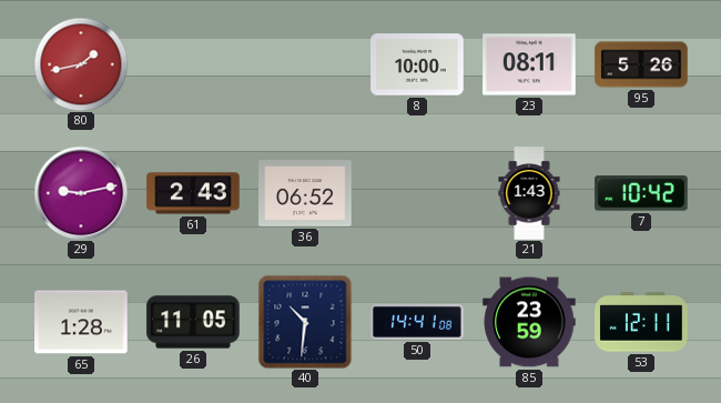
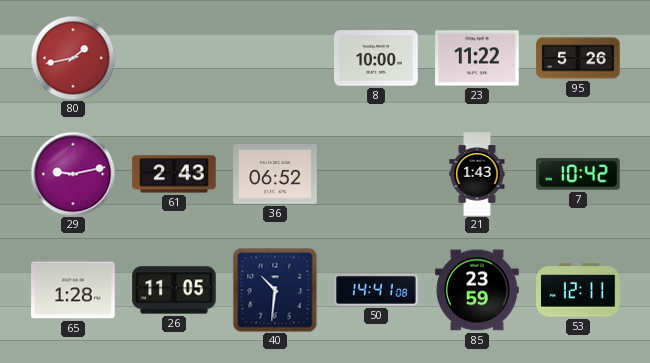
23: 08:11 -> 11:22
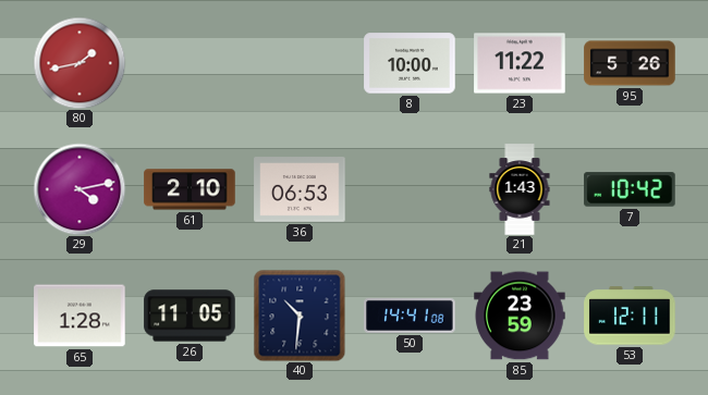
29: 9:13 -> 4:13
61: 2:43 -> 2:10
36: 06:52 -> 06:53
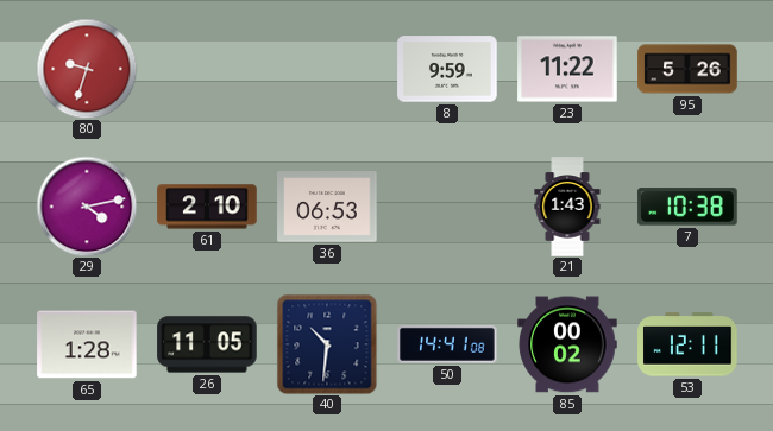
80: 1:43 -> 9:33
8: 10:00 -> 9:59
7: 10:42 -> 10:38
85: 23:59 -> 00:02
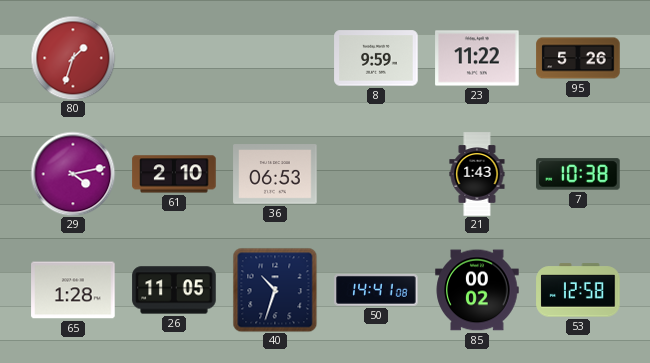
80: 9:33 -> 1:33
40: 10:31 -> 10:33
53: 12:11 -> 12:58
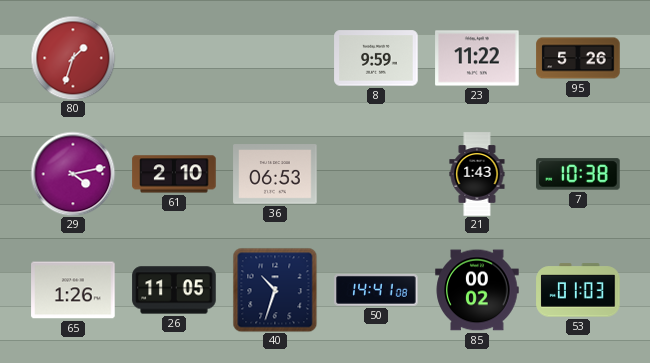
65: 1:28 -> 1:26
53: 12:58 -> 01:03
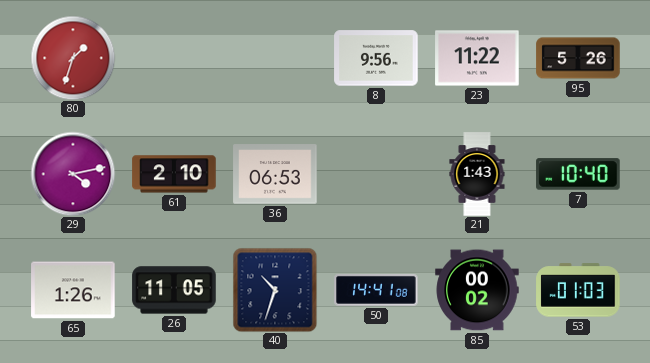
8: 9:59 -> 9:56
7: 10:38 -> 10:40
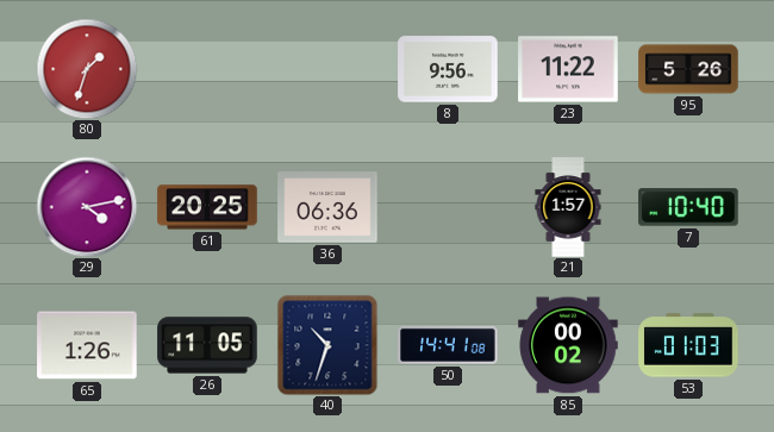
61: 2:10 -> 20:25
36: 06:53 -> 06:36
21: 1:43 -> 1:57
